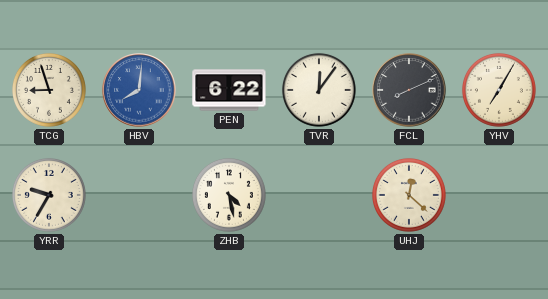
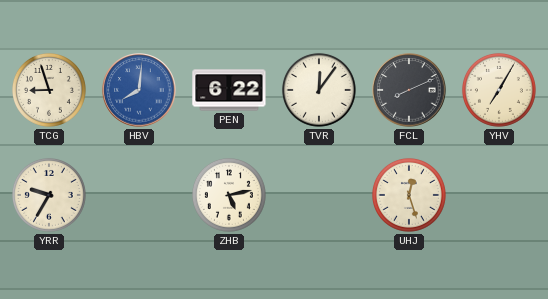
ZHB: 4:28 -> 5:13
UHJ: 12:22 -> 12:27
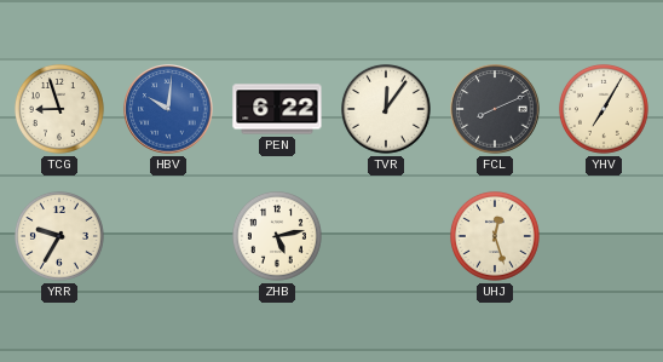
HBV: 8:01 -> 10:01
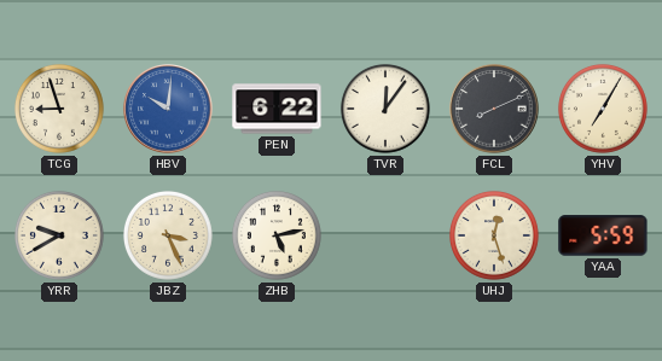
YRR: 9:35 -> 9:40
JBZ: none -> 3:26
YAA: none -> 5:59
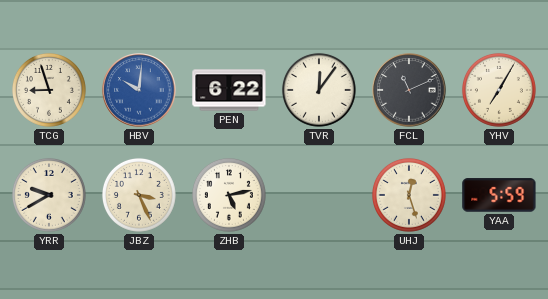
FCL: 8:11 -> 11:11
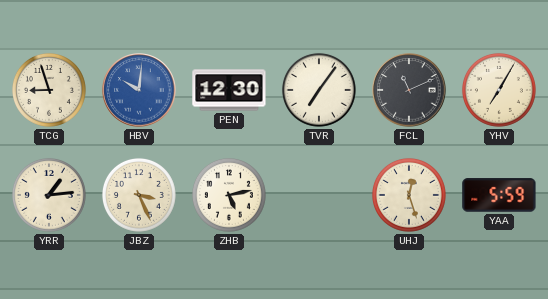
PEN: 6:22 -> 12:30
TVR: 12:06 -> 7:06
YRR: 9:40 -> 1:14
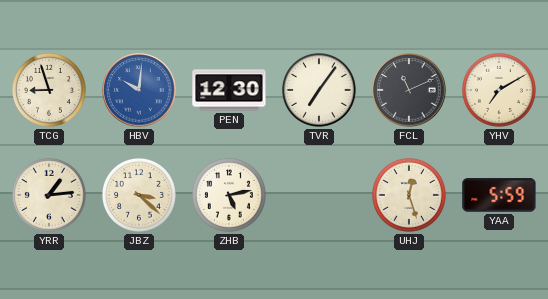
YHV: 7:05 -> 7:10
JBZ: 3:26 -> 3:22
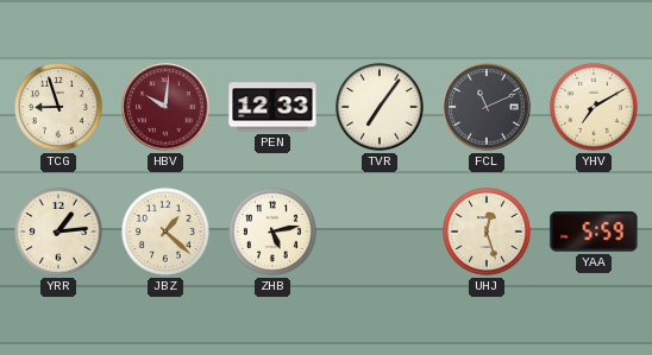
HBV dial: blue -> burgundy
PEN: 12:30 -> 12:33
JBZ: 3:22 -> 1:22
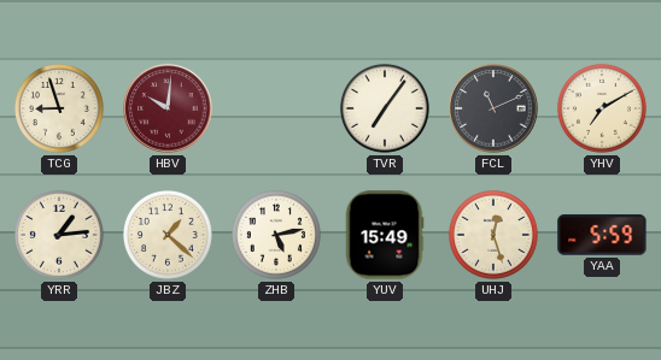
PEN: 12:33 -> none
YUV: none -> 15:49
